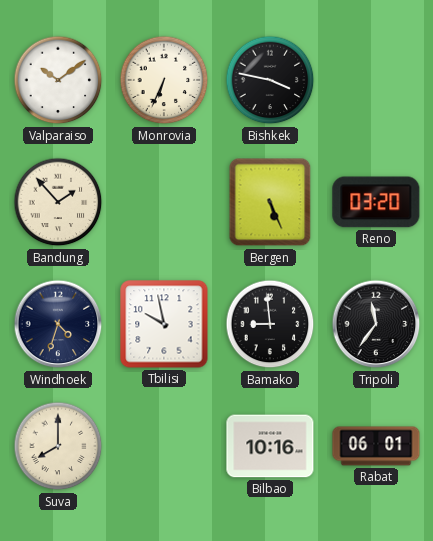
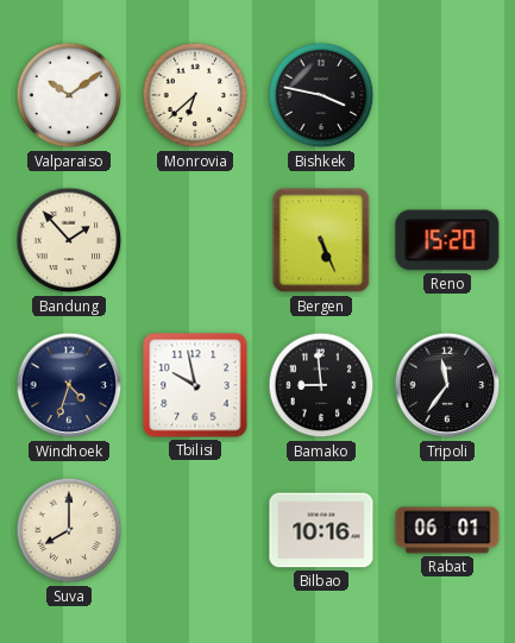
Monrovia: 6:34 -> 6:38
Reno: 03:20 -> 15:20
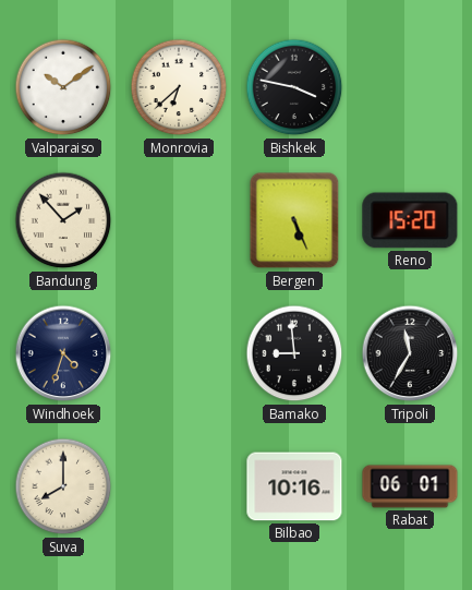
Tbilisi: 9:58 -> none
Tripoli: 11:36 -> 11:35
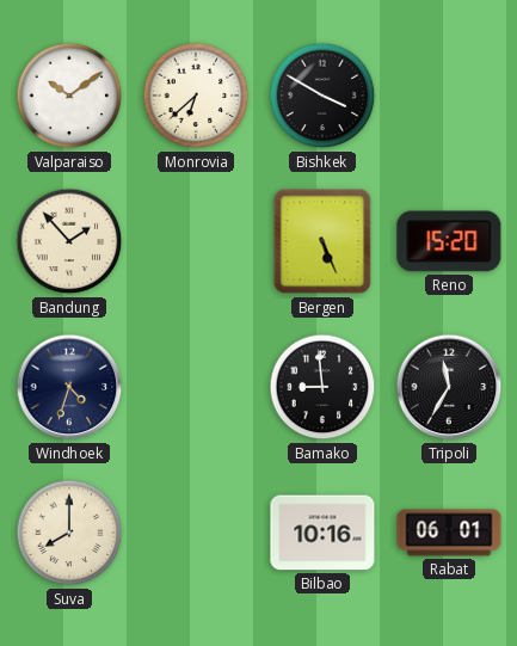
Bishkek: 3:47 -> 3:50
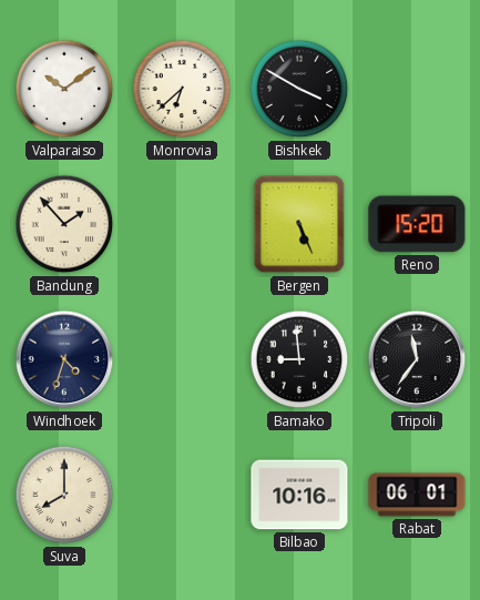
Tripoli: 11:35 -> 11:36
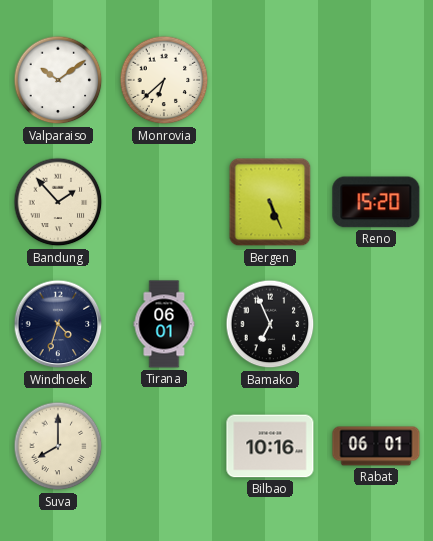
Bishkek: 3:50 -> none
Tirana: none -> 06:01
Bamako: 8:59 -> 6:56
Tripoli: 11:36 -> none
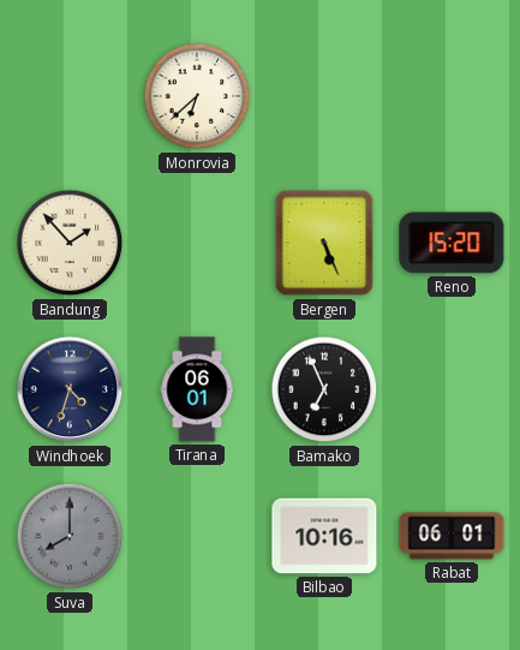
Valparaiso: 10:09 -> none
Suva dial: cream -> grey
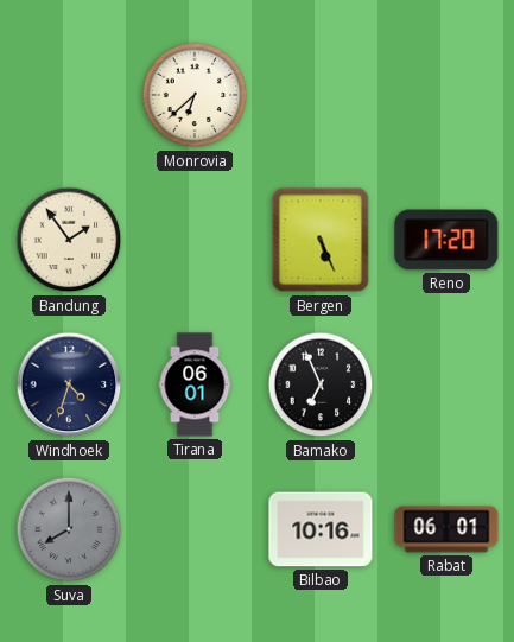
Bandung: 1:53 -> 1:54
Reno: 15:20 -> 17:20
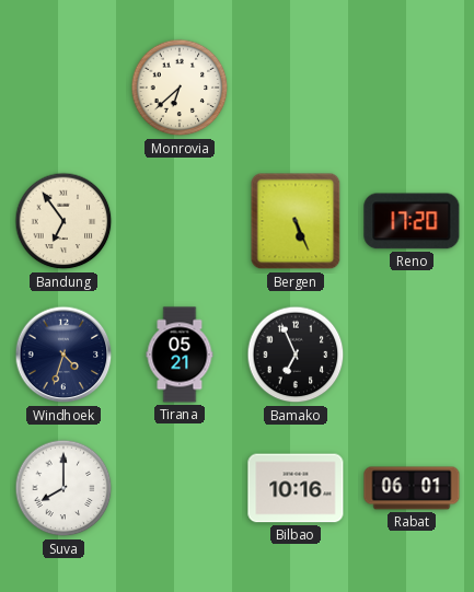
Bandung: 1:54 -> 6:54
Tirana: 06:01 -> 05:21
Suva dial: grey -> white
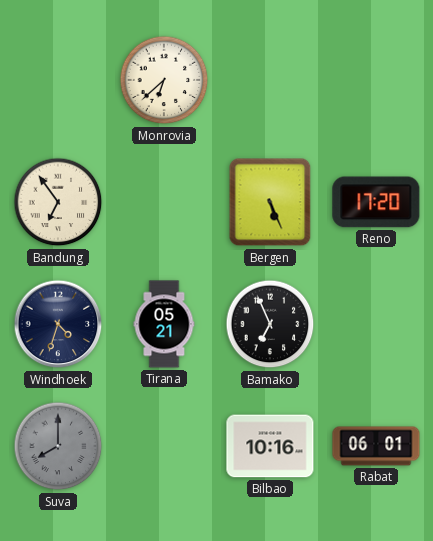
Suva dial: white -> grey
